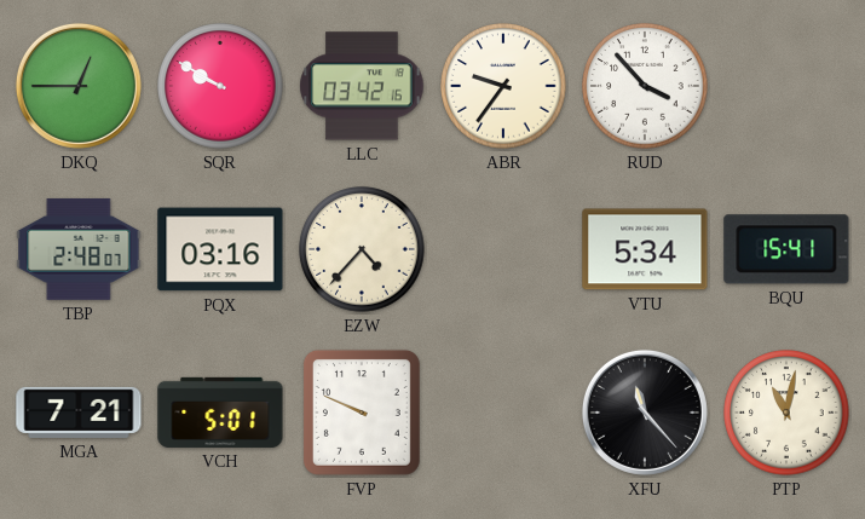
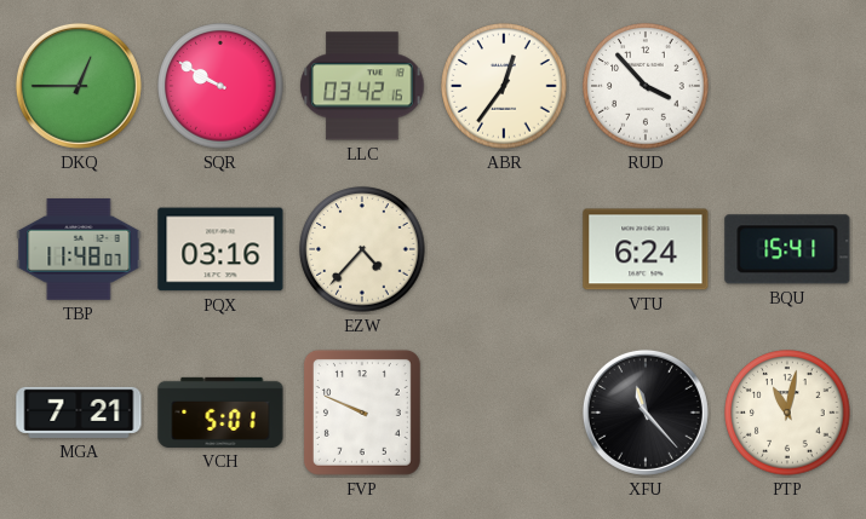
ABR: 9:36 -> 12:36
TBP: 2:48 -> 11:48
VTU: 5:34 -> 6:24
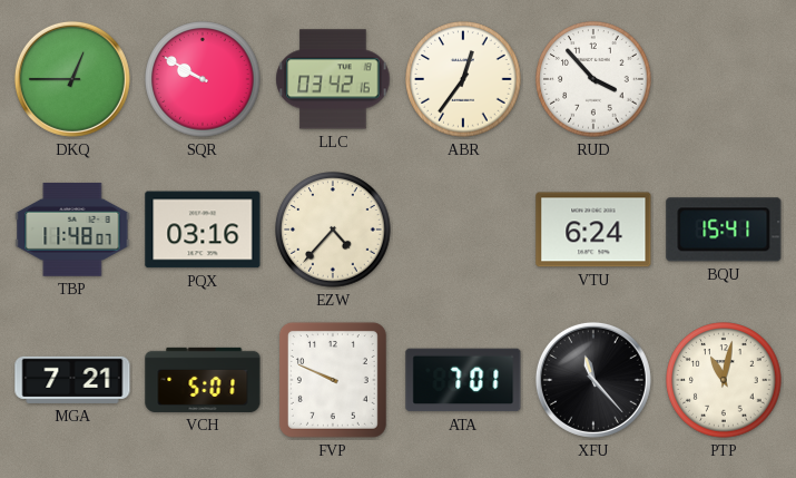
ATA: none -> 7:01
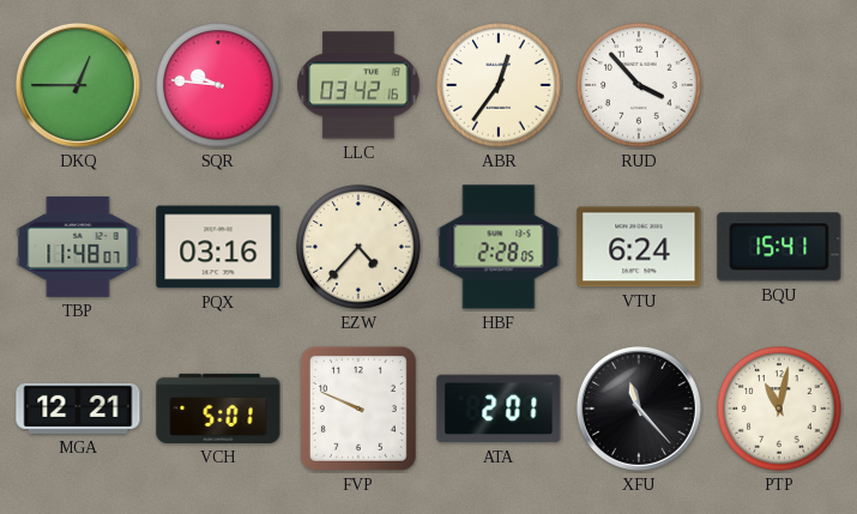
SQR: 9:50 -> 9:46
HBF: none -> 2:28
MGA: 7:21 -> 12:21
ATA: 7:01 -> 2:01
